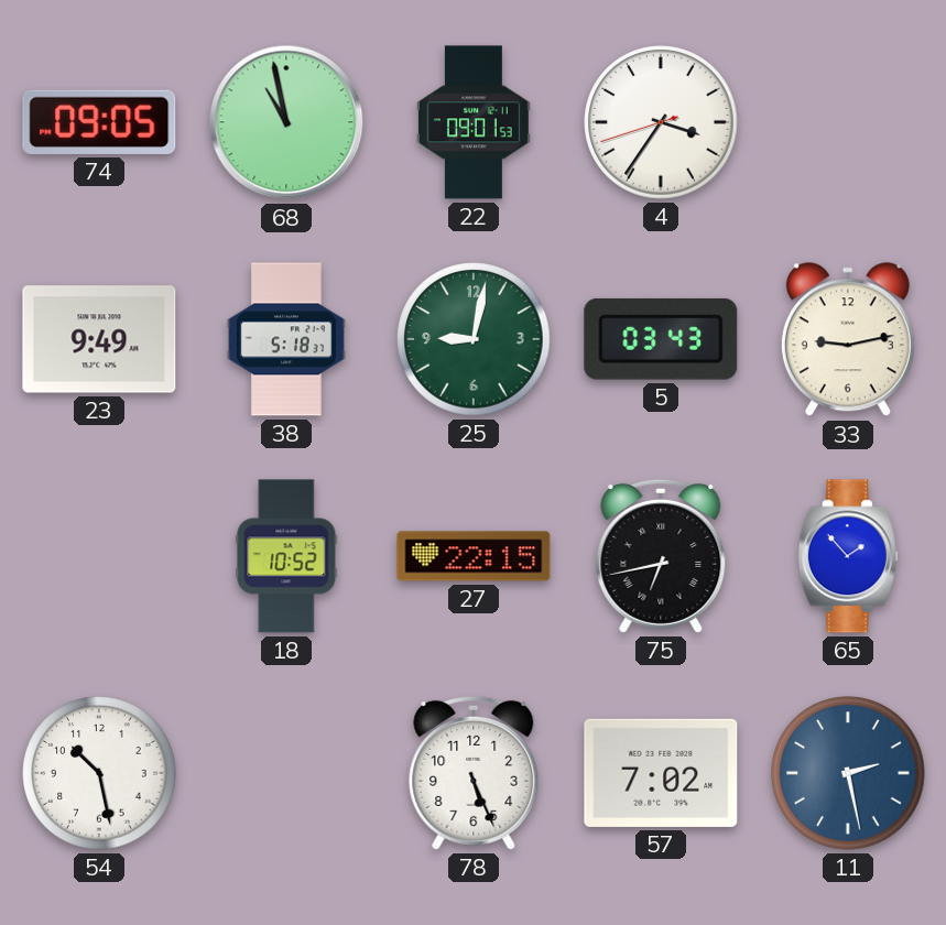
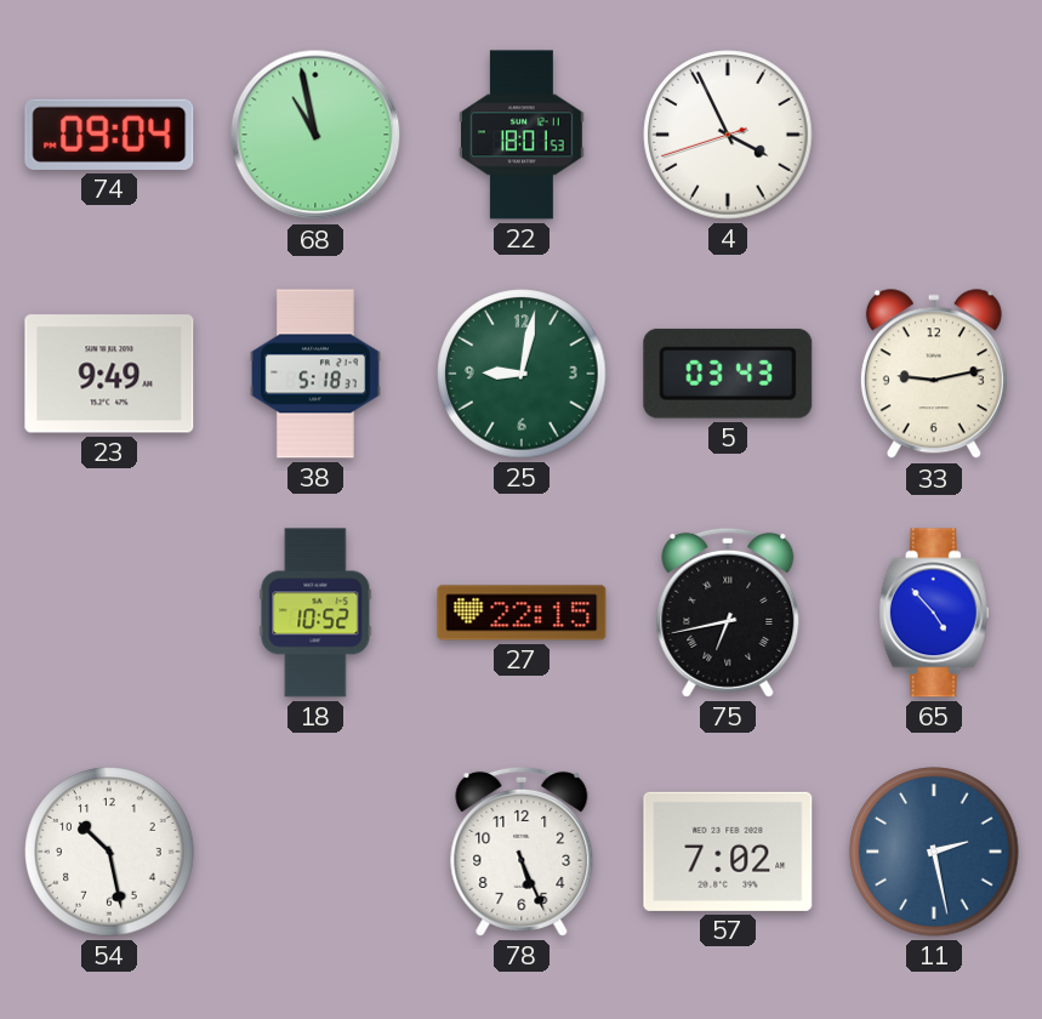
74: 09:05 -> 09:04
22: 09:01 -> 18:01
4: 3:35 -> 3:55
65: 1:53 -> 4:53
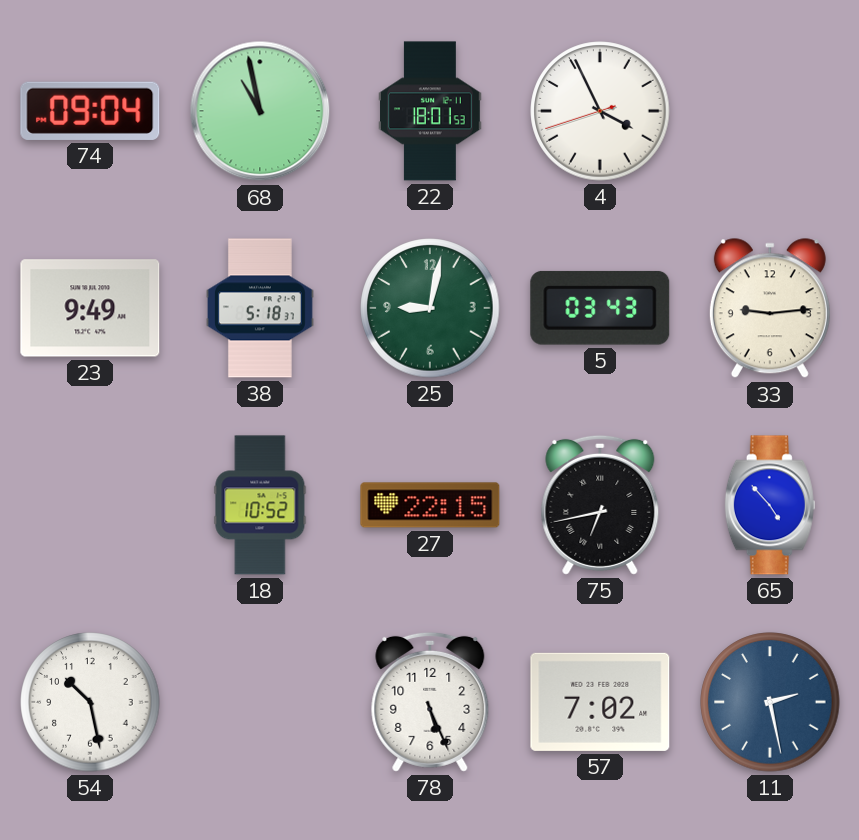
33: 9:13 -> 9:14
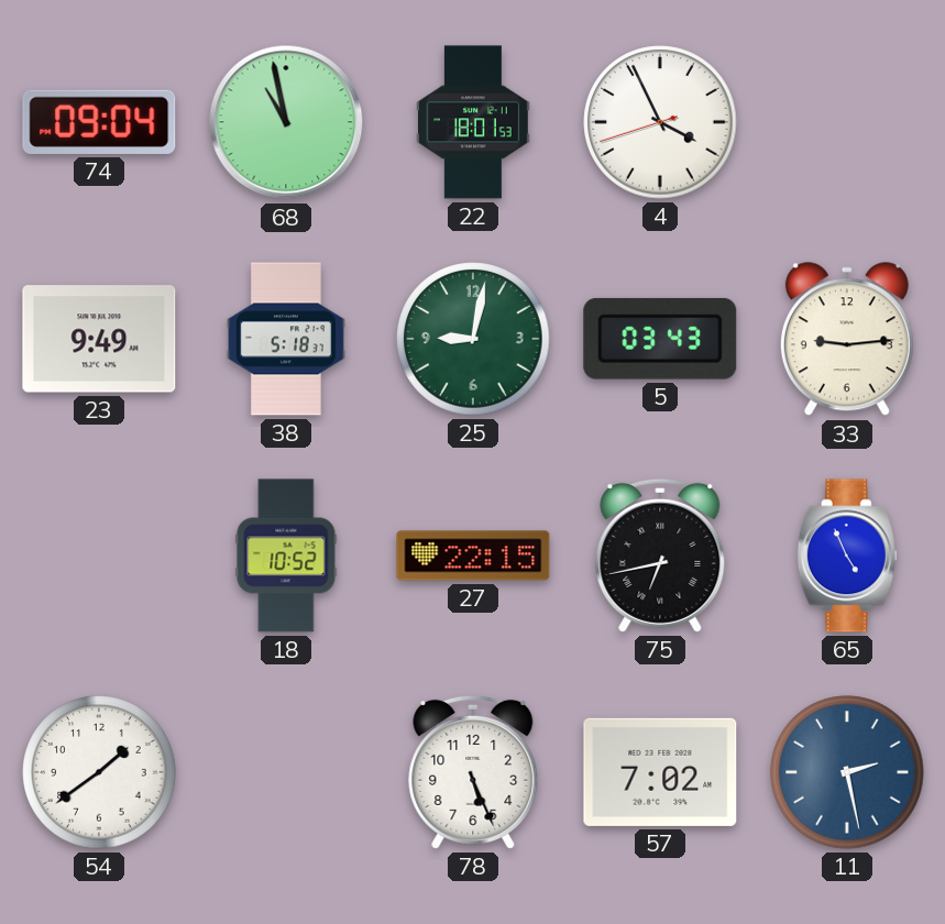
65: 4:53 -> 4:56
54: 10:28 -> 1:39
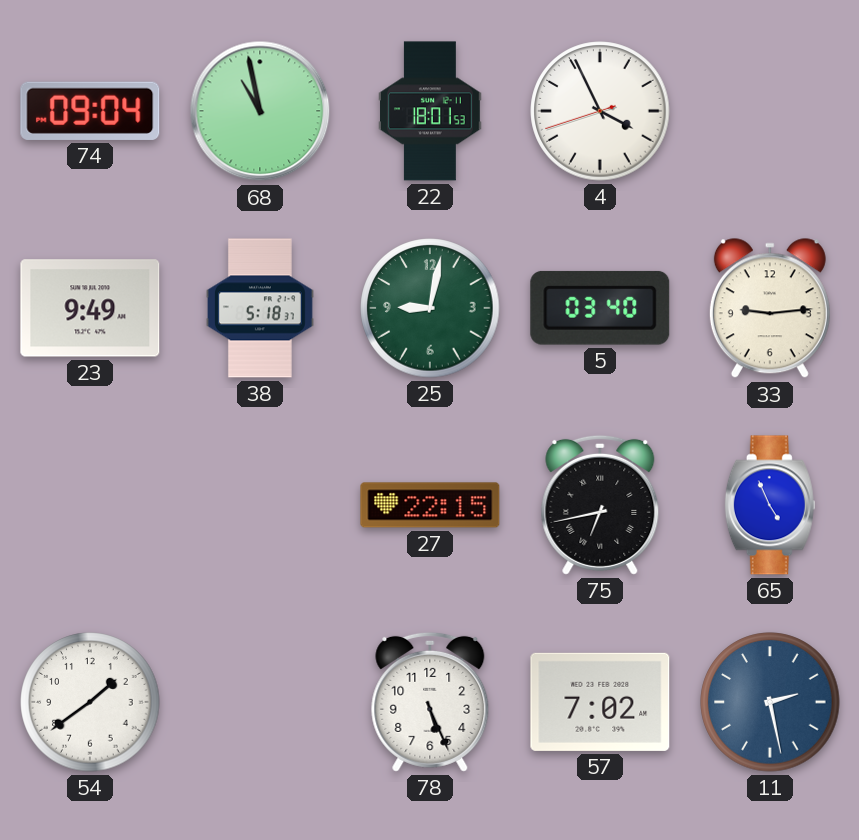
5: 03:43 -> 03:40
18: 10:52 -> none
